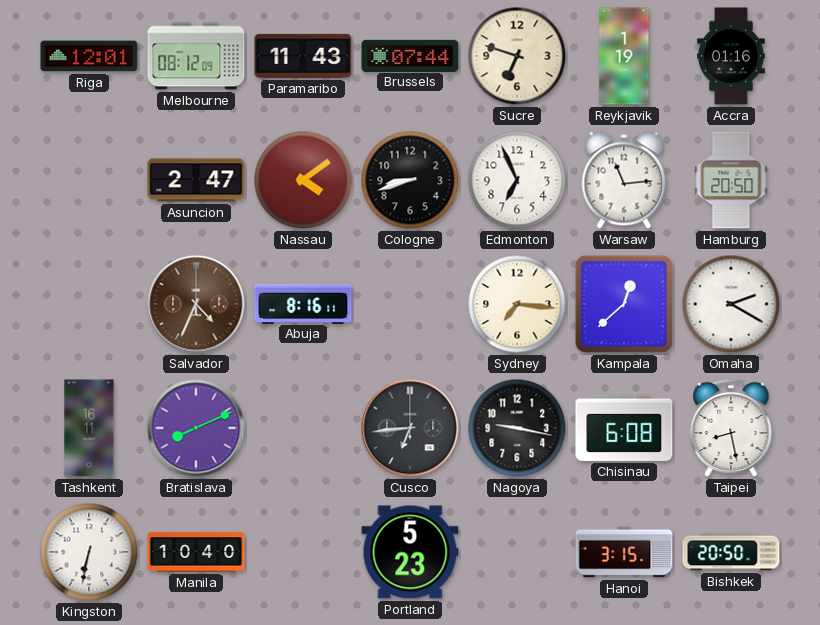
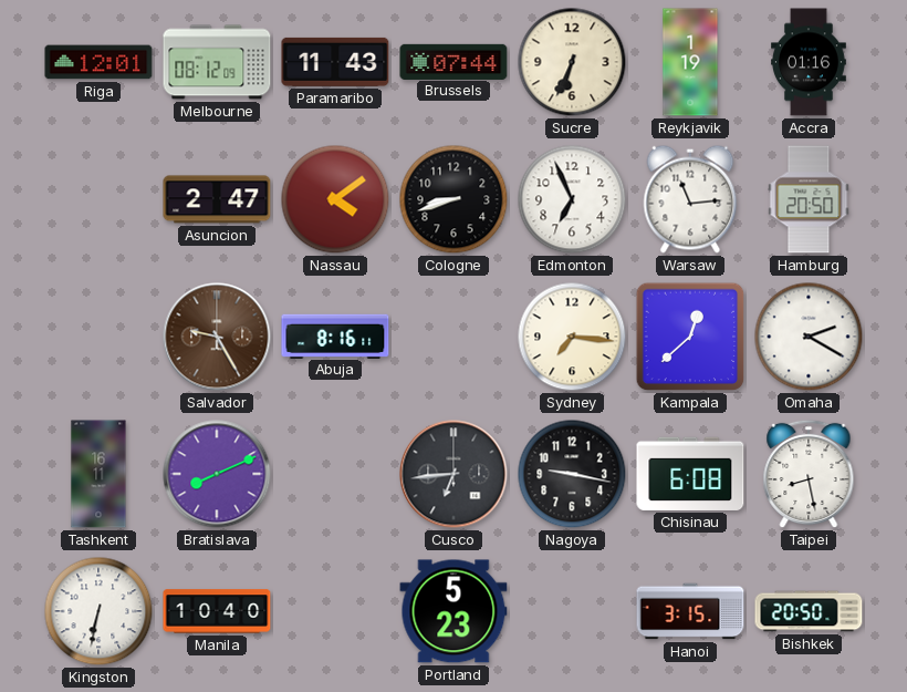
Sucre: 6:48 -> 6:34
Salvador: 4:34 -> 9:25
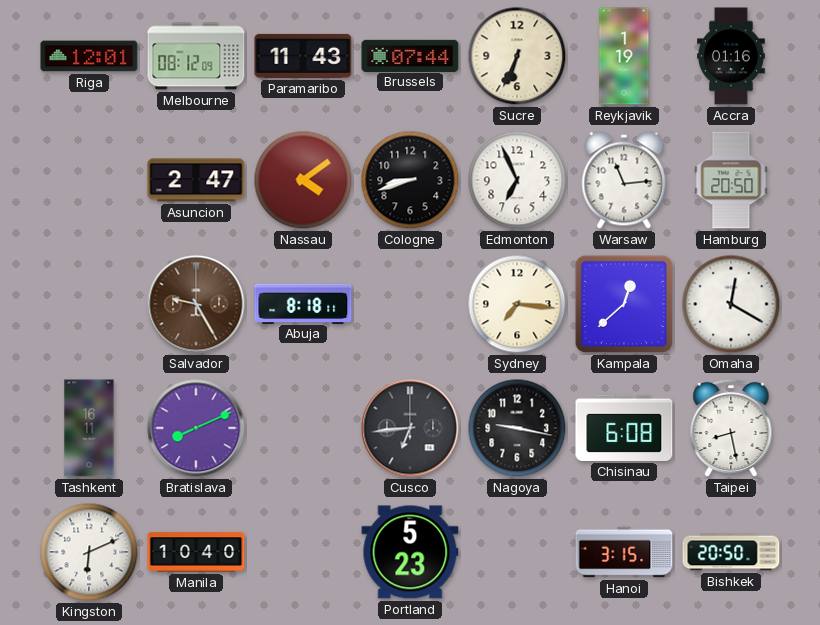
Abuja: 8:16 -> 8:18
Omaha: 2:20 -> 12:20
Kingston: 6:32 -> 6:11
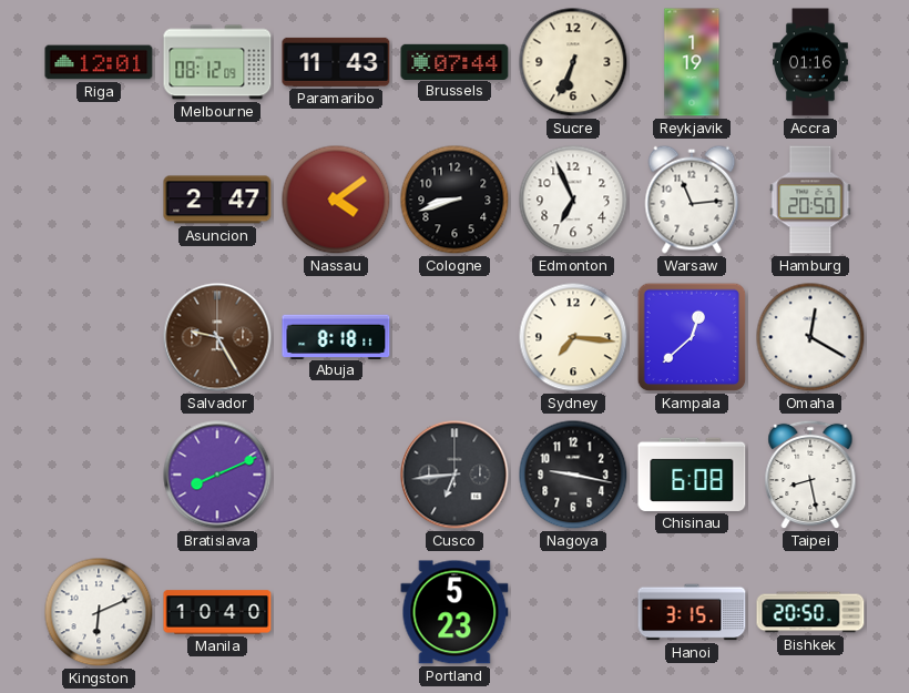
Tashkent: 16:11 -> none
